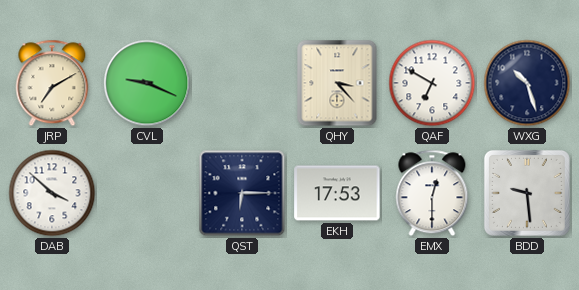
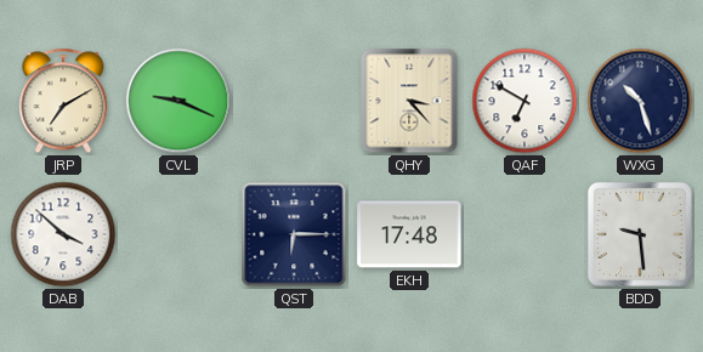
EKH: 17:53 -> 17:48
EMX: 12:30 -> none
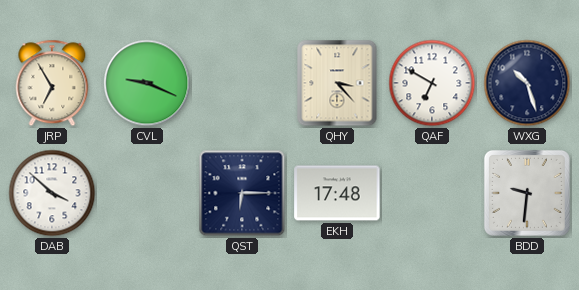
JRP: 7:10 -> 6:55
BDD: 9:29 -> 9:31
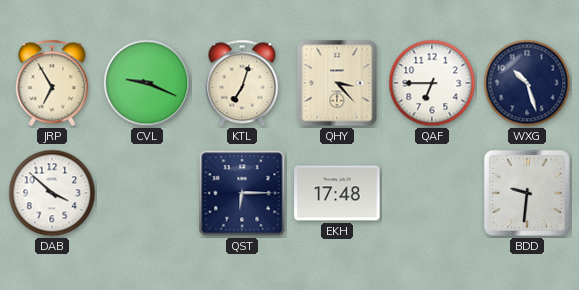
KTL: none -> 7:03
QAF: 6:50 -> 6:45
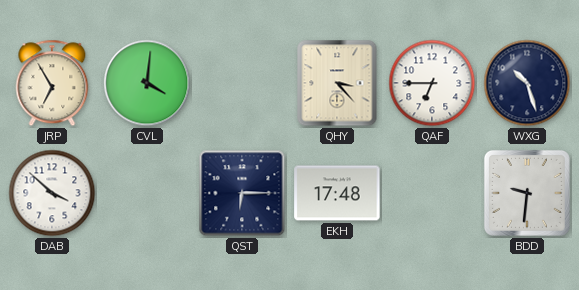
CVL: 9:19 -> 4:01
KTL: 7:03 -> none
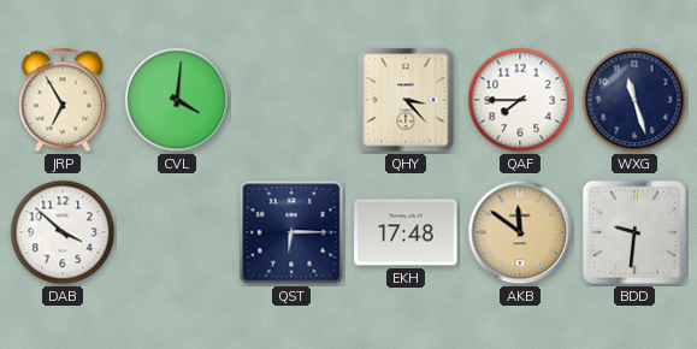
QAF: 6:45 -> 7:45
WXG: 10:27 -> 11:27
AKB: none -> 11:51
